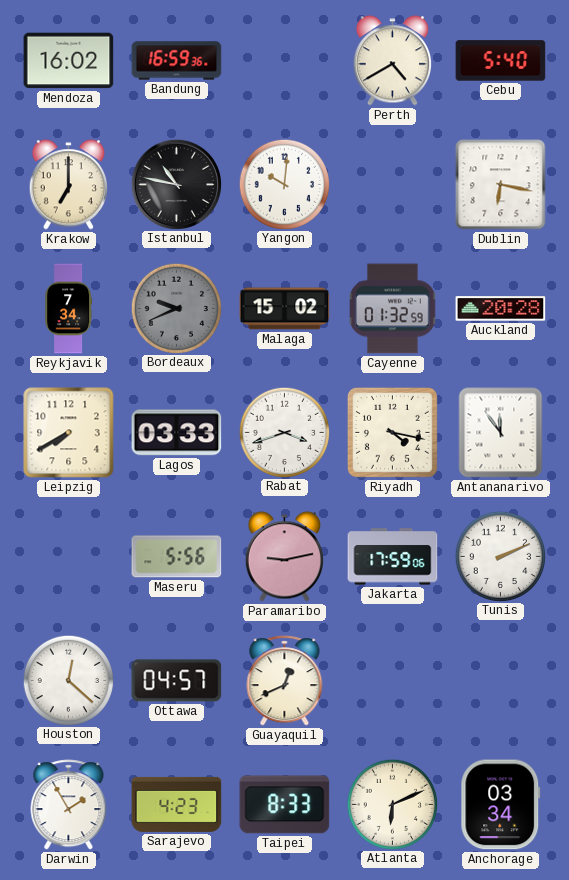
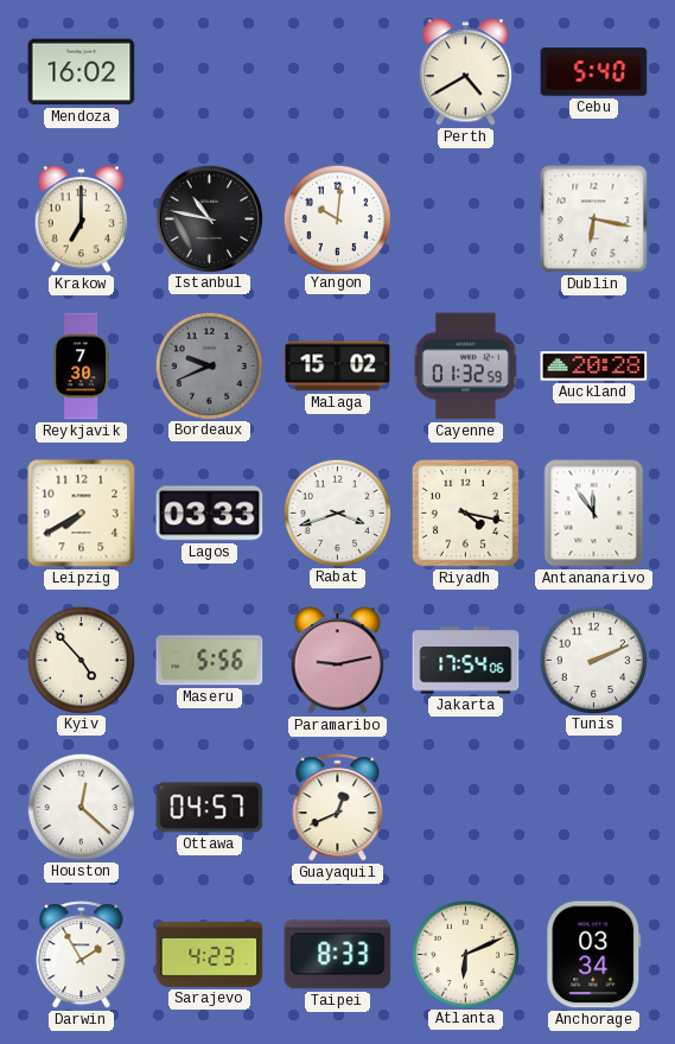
Bandung: 16:59 -> none
Reykjavik: 7:34 -> 7:30
Kyiv: none -> 4:53
Jakarta: 17:59 -> 17:54
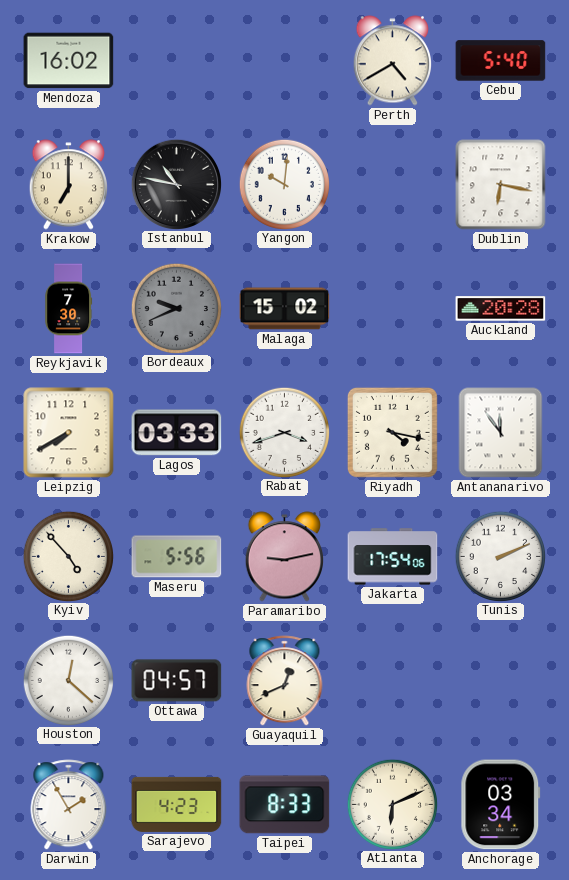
Cayenne: 01:32 -> none
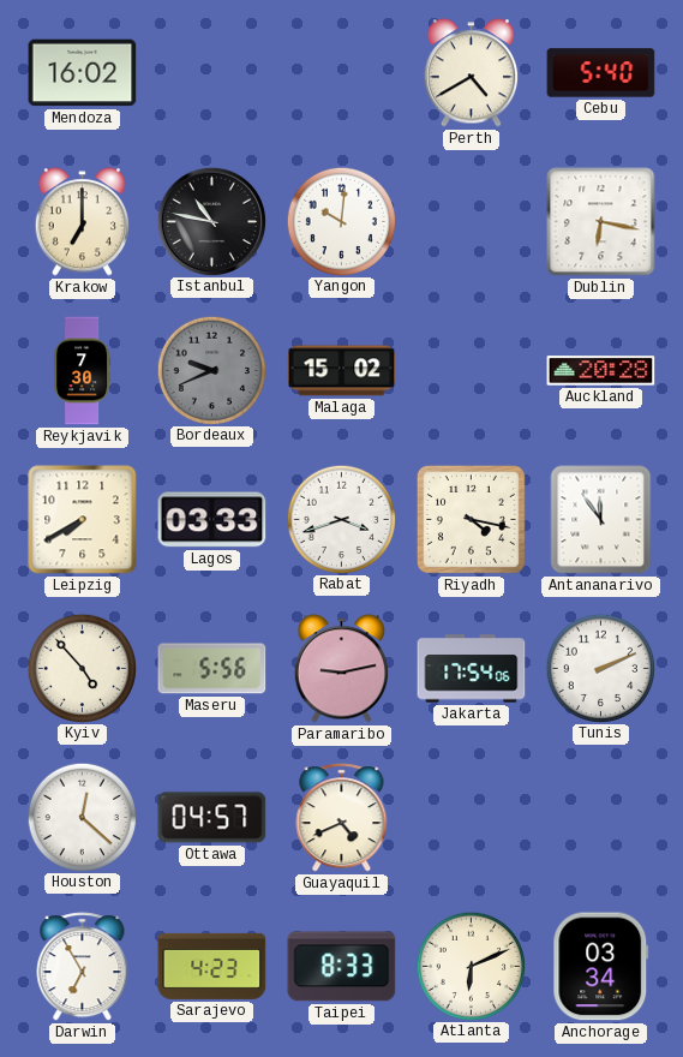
Guayaquil: 12:41 -> 4:41
Darwin: 1:55 -> 6:55
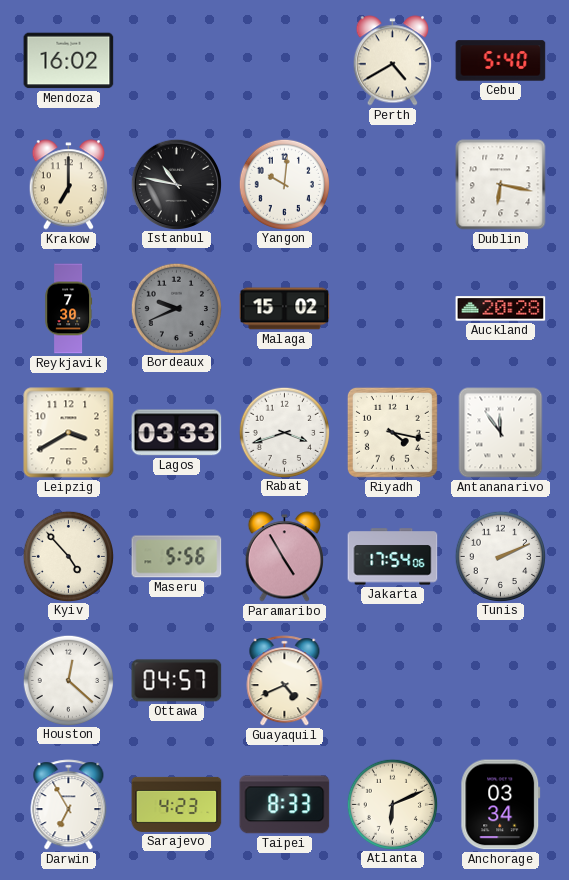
Leipzig: 7:40 -> 3:40
Paramaribo: 9:13 -> 4:55
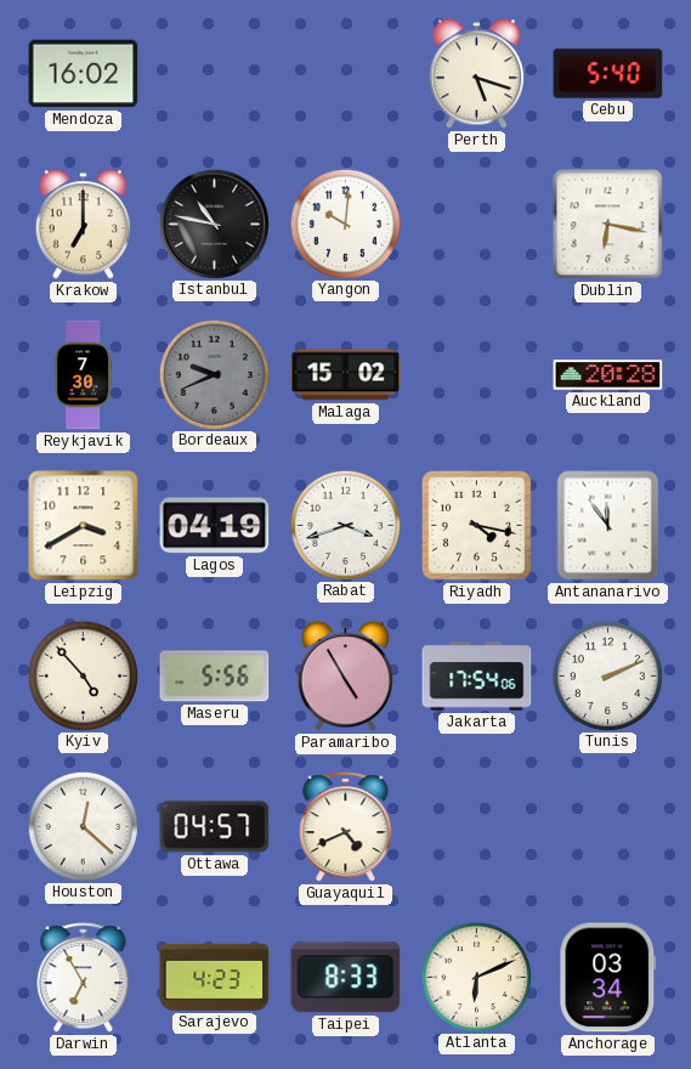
Perth: 4:40 -> 5:18
Lagos: 03:33 -> 04:19
